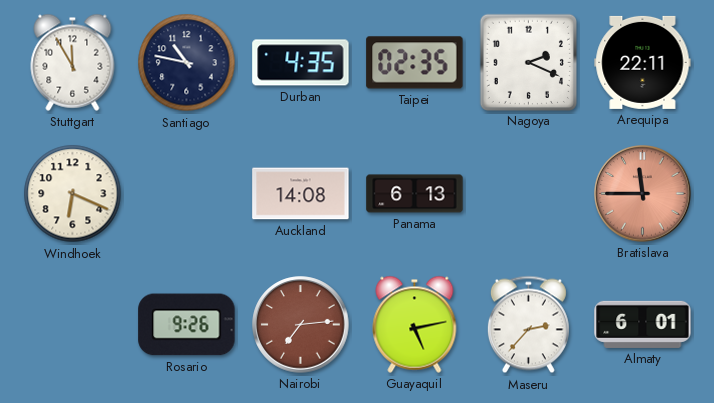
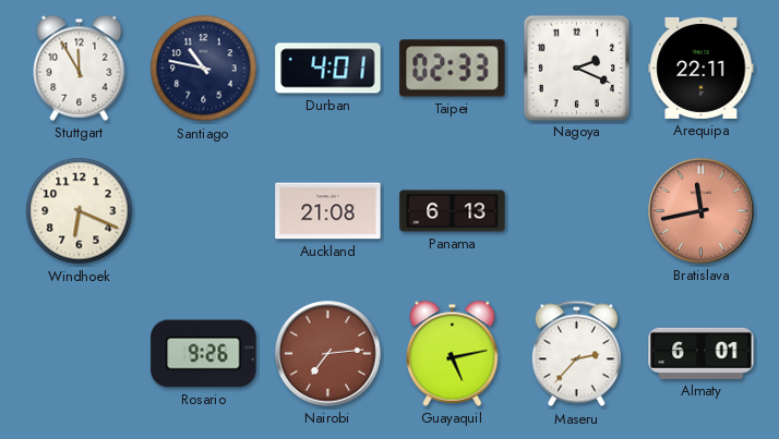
Durban: 4:35 -> 4:01
Taipei: 02:35 -> 02:33
Auckland: 14:08 -> 21:08
Bratislava: 11:45 -> 11:43
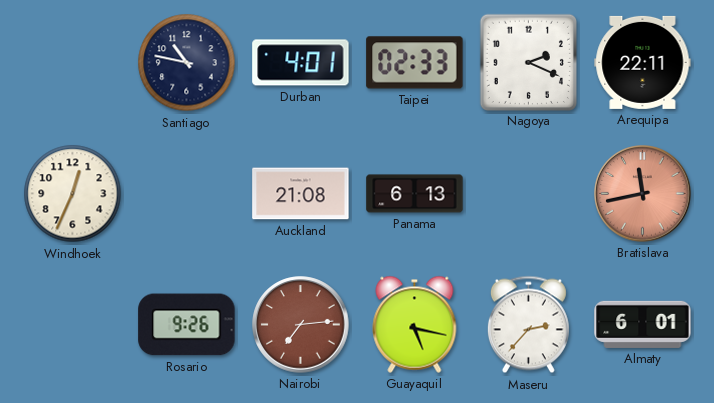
Stuttgart: 11:55 -> none
Windhoek: 6:19 -> 12:34
Guayaquil: 5:13 -> 5:17
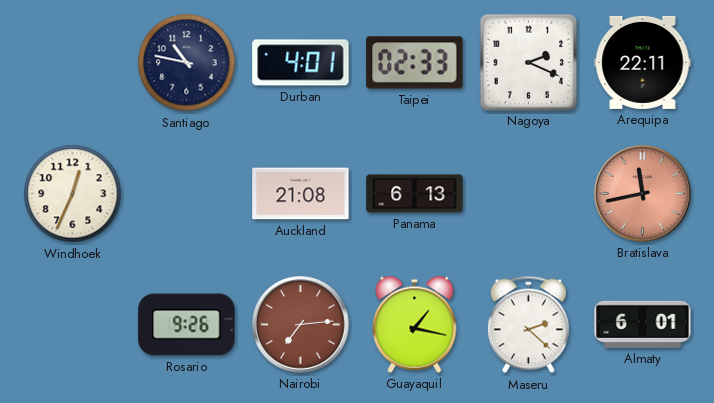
Guayaquil: 5:17 -> 1:17
Maseru: 2:37 -> 2:22
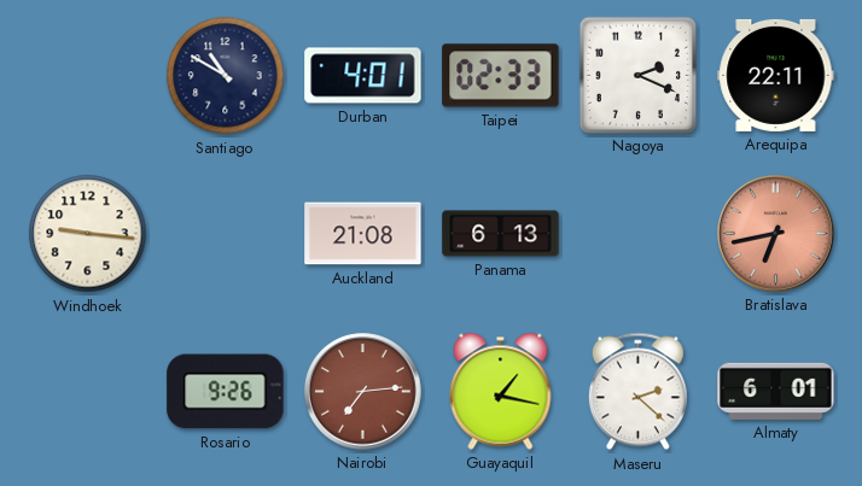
Santiago: 10:47 -> 10:50
Windhoek: 12:34 -> 9:16
Bratislava: 11:43 -> 6:43
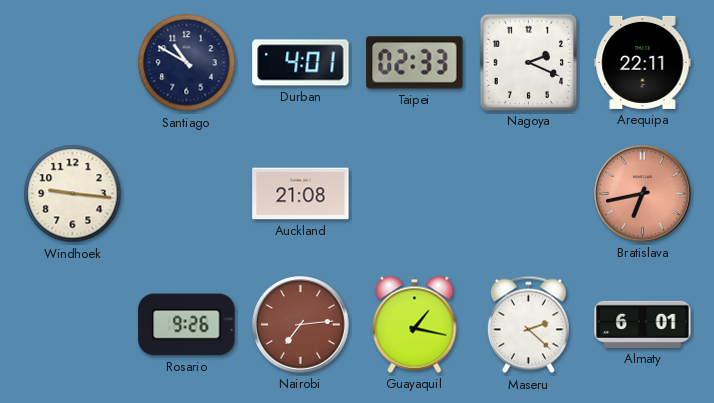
Panama: 6:13 -> none
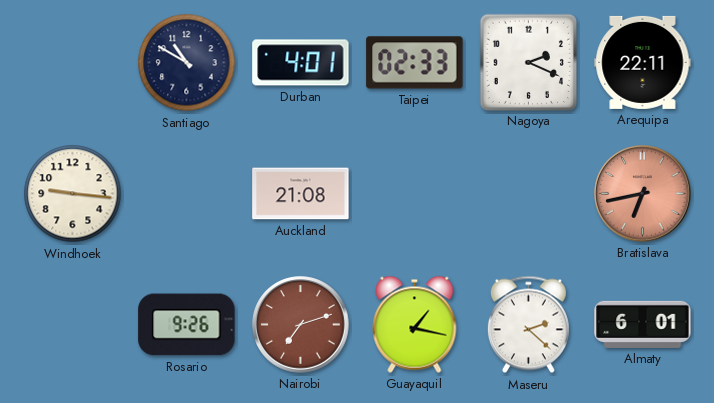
Nairobi: 7:14 -> 7:12
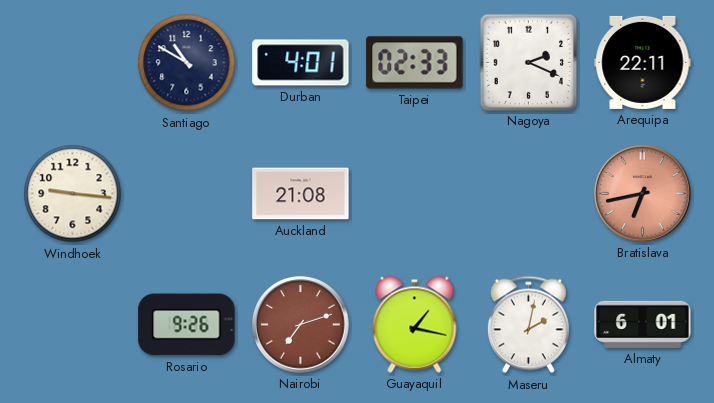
Maseru: 2:22 -> 2:02
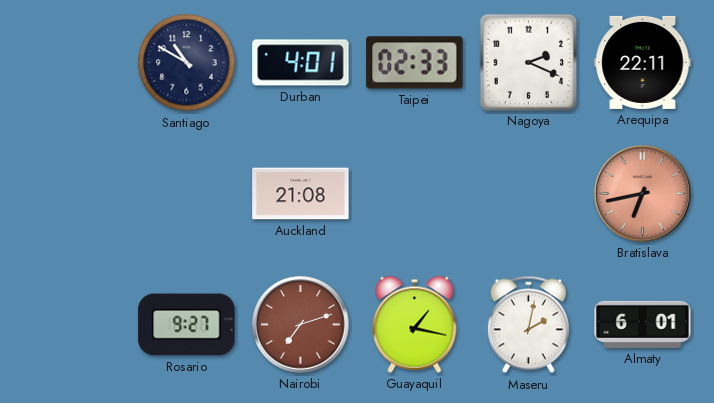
Windhoek: 9:16 -> none
Rosario: 9:26 -> 9:27
